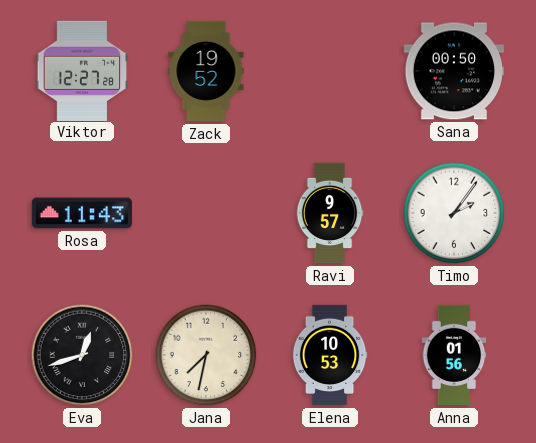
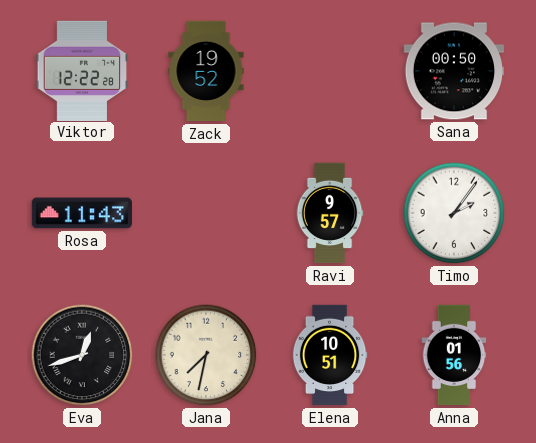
Viktor: 12:27 -> 12:22
Elena: 10:53 -> 10:51
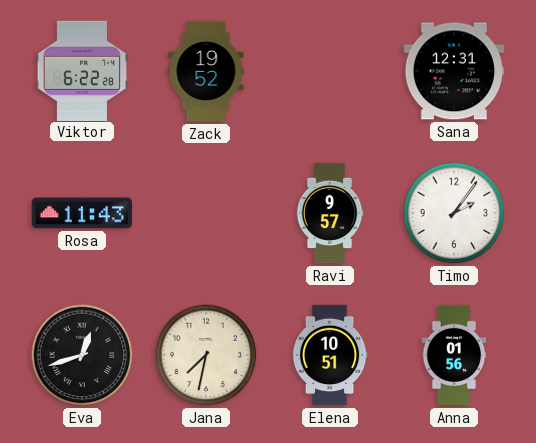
Viktor: 12:22 -> 6:22
Sana: 00:50 -> 12:31
